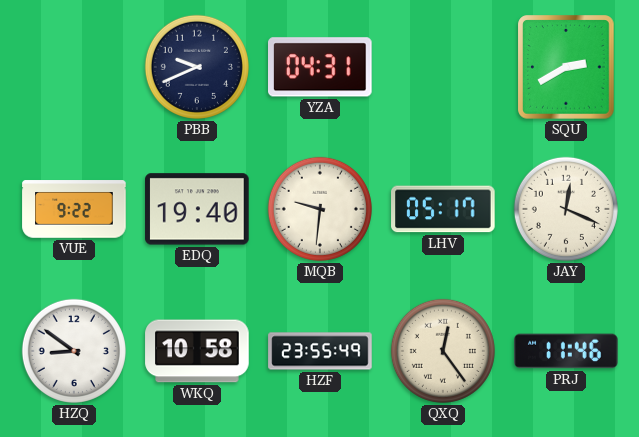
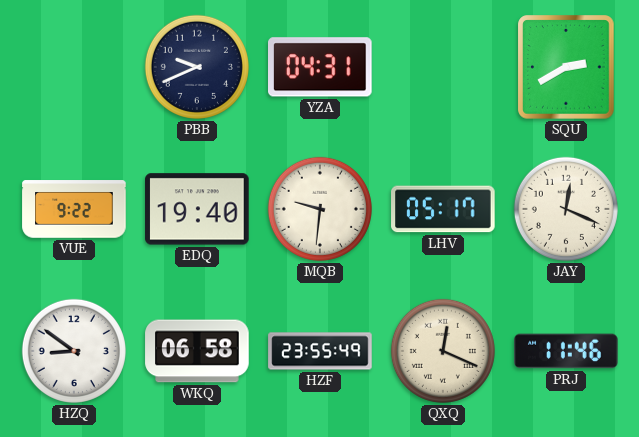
WKQ: 10:58 -> 06:58
QXQ: 12:24 -> 12:19
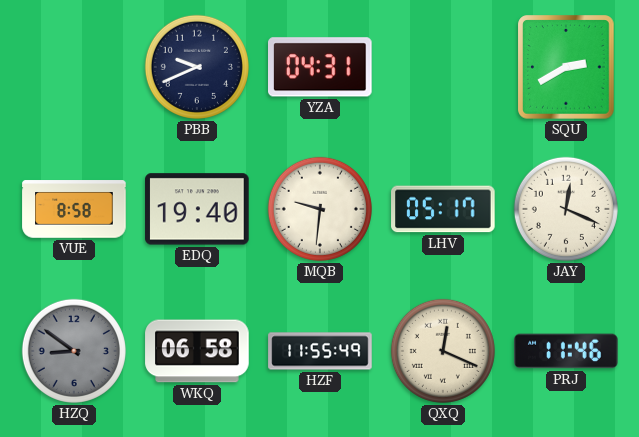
VUE: 9:22 -> 8:58
HZQ dial: white -> grey
HZF: 23:55 -> 11:55
